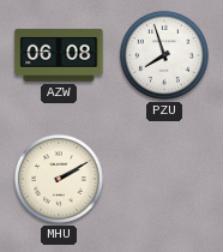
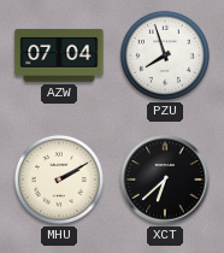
AZW: 06:08 -> 07:04
XCT: none -> 6:38
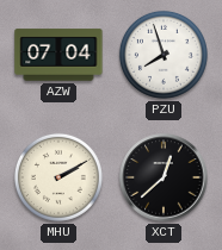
XCT: 6:38 -> 12:38
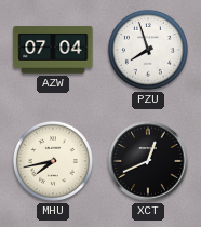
MHU: 2:10 -> 7:43
XCT: 12:38 -> 12:41
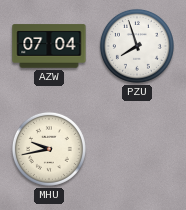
MHU: 7:43 -> 9:43
XCT: 12:41 -> none
